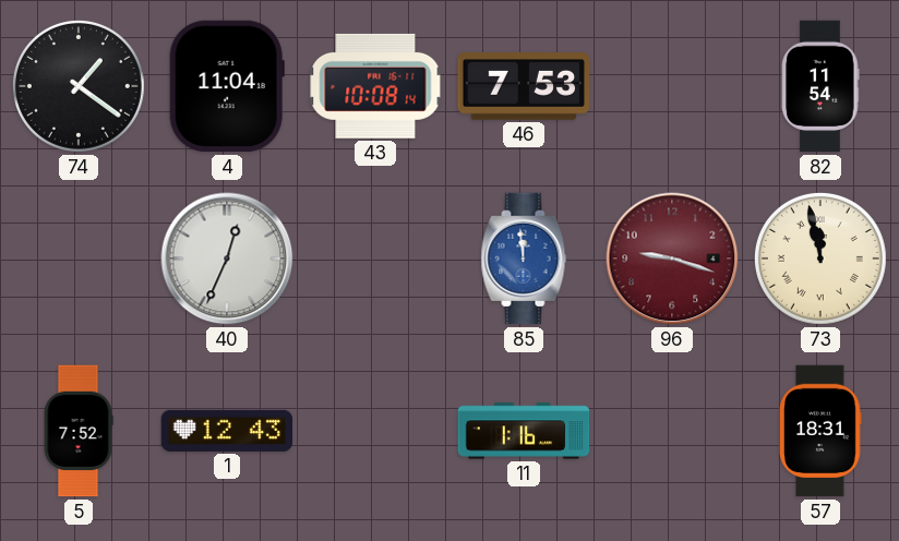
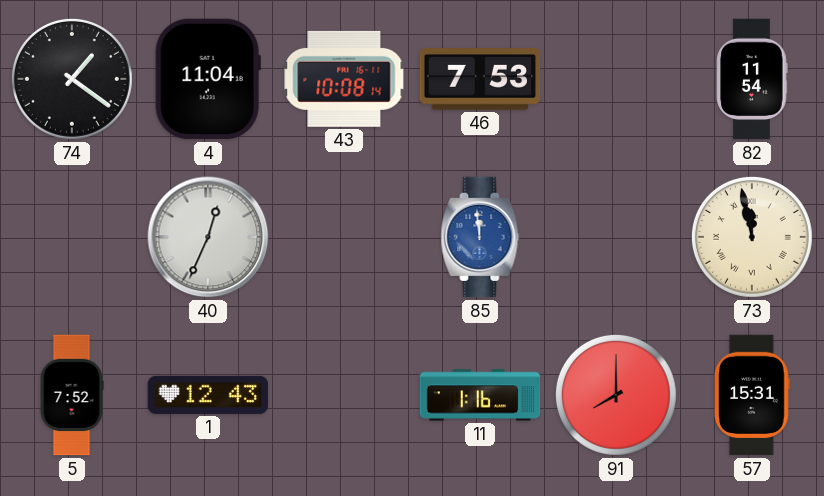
96: 9:18 -> none
91: none -> 8:00
57: 18:31 -> 15:31
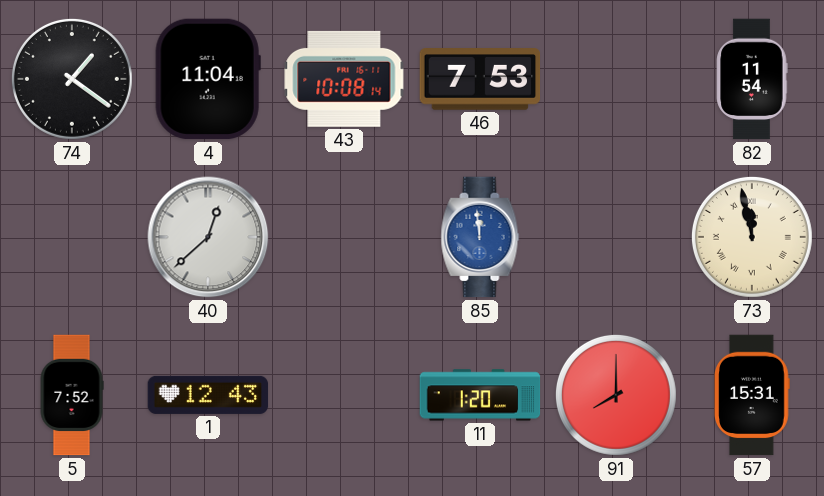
40: 12:34 -> 12:38
11: 1:16 -> 1:20
